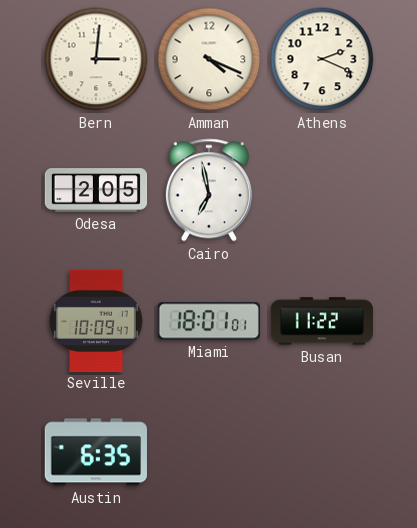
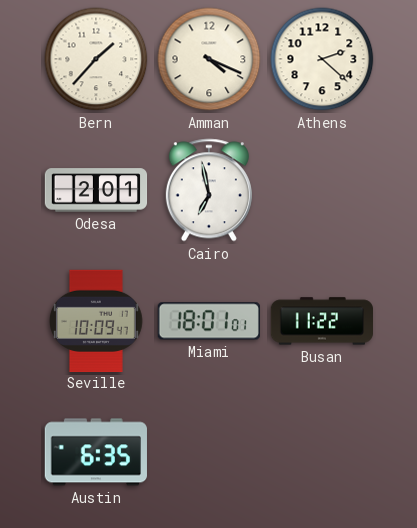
Bern: 3:01 -> 1:37
Athens: 2:19 -> 2:22
Odesa: 2:05 -> 2:01
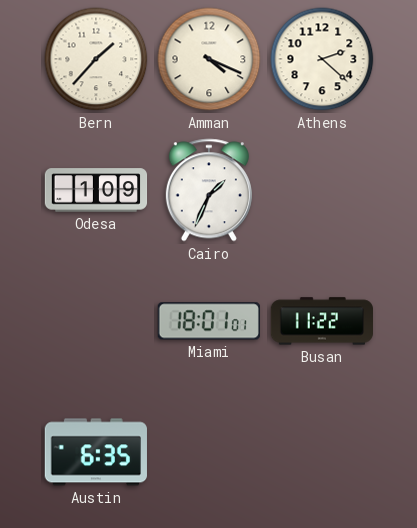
Odesa: 2:01 -> 1:09
Cairo: 6:58 -> 1:34
Seville: 10:09 -> none
